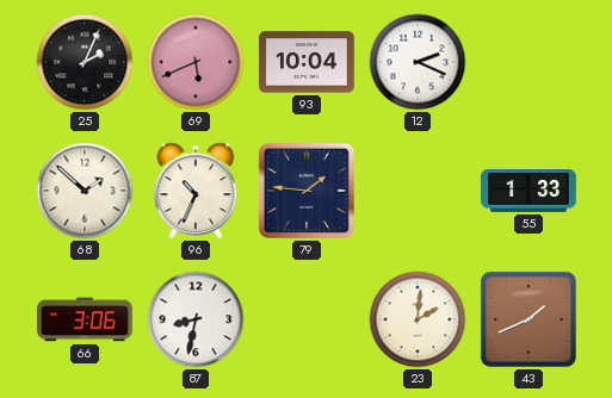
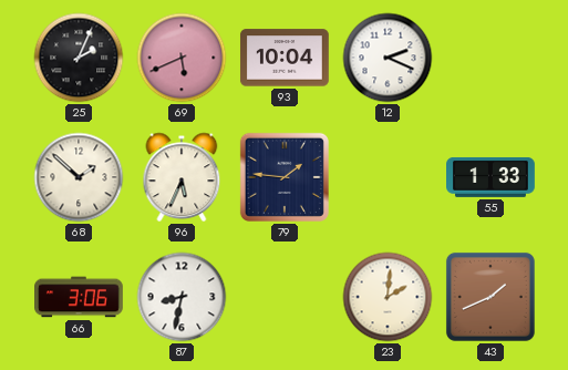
96: 10:34 -> 5:34
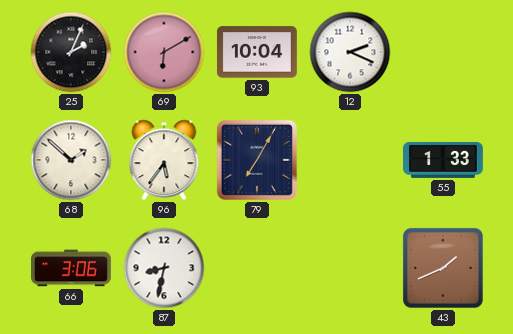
69: 5:41 -> 6:10
96: 5:34 -> 5:36
79: 1:46 -> 7:05
23: 2:01 -> none
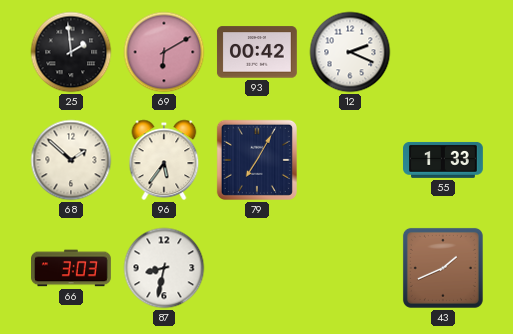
25: 2:04 -> 1:59
93: 10:04 -> 00:42
66: 3:06 -> 3:03
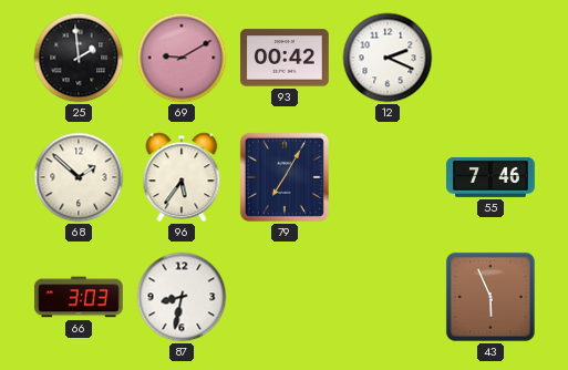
69: 6:10 -> 9:10
55: 1:33 -> 7:46
43: 1:41 -> 5:56
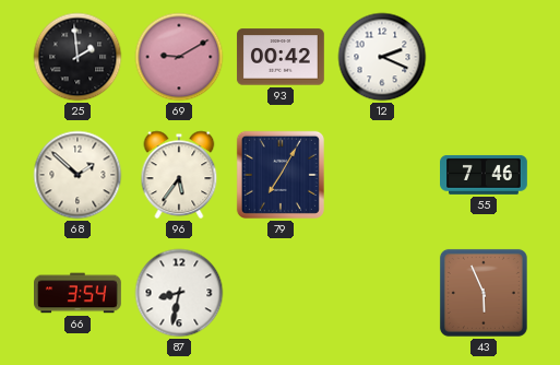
66: 3:03 -> 3:54
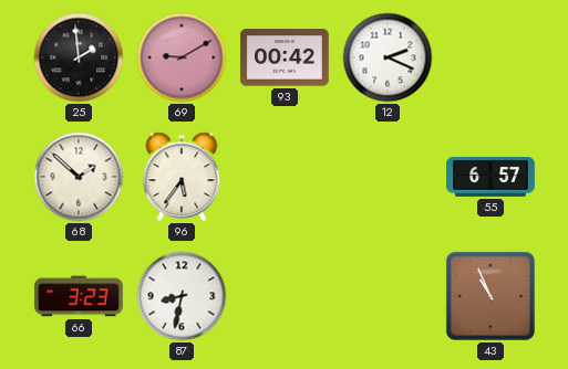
79: 7:05 -> none
55: 7:46 -> 6:57
66: 3:54 -> 3:23
43: 5:56 -> 10:56
